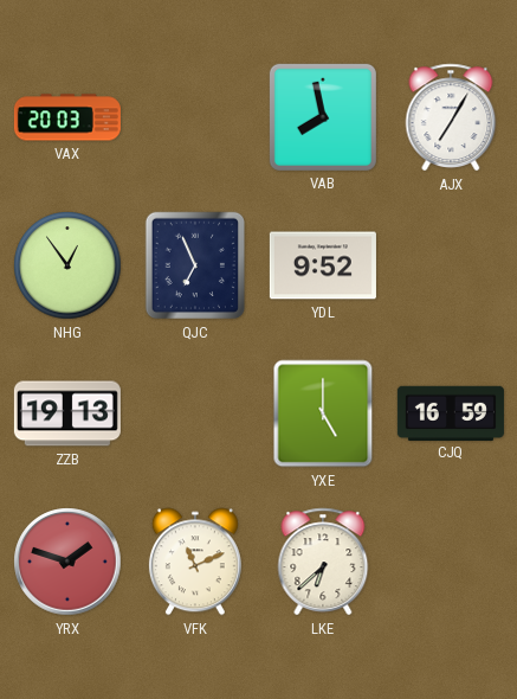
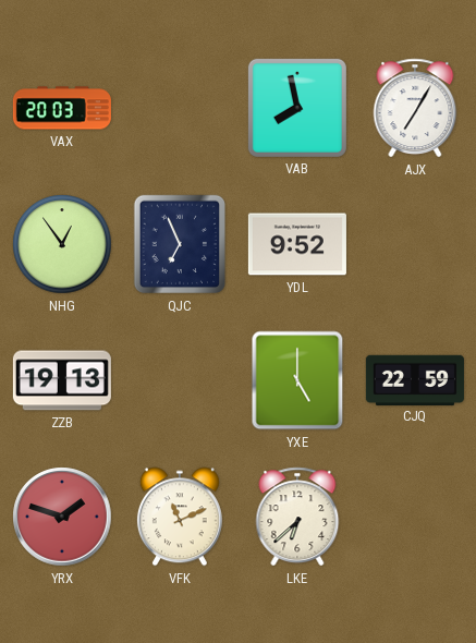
CJQ: 16:59 -> 22:59
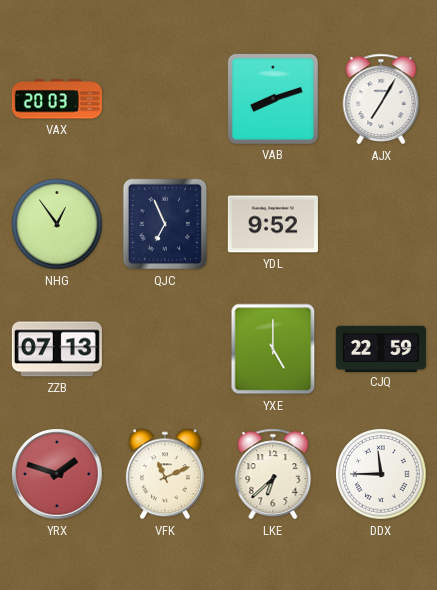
VAB: 7:58 -> 8:12
ZZB: 19:13 -> 07:13
DDX: none -> 11:45
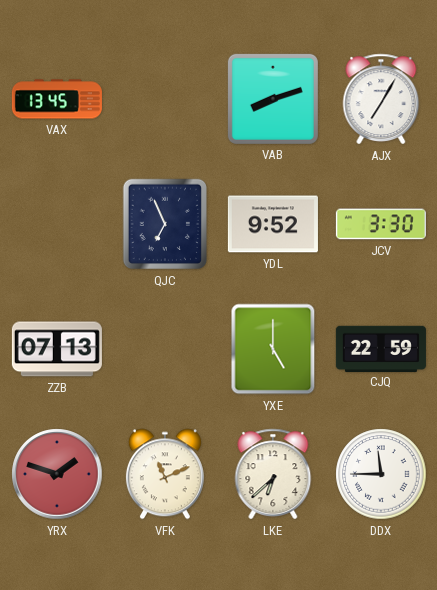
VAX: 20:03 -> 13:45
NHG: 12:54 -> none
JCV: none -> 3:30
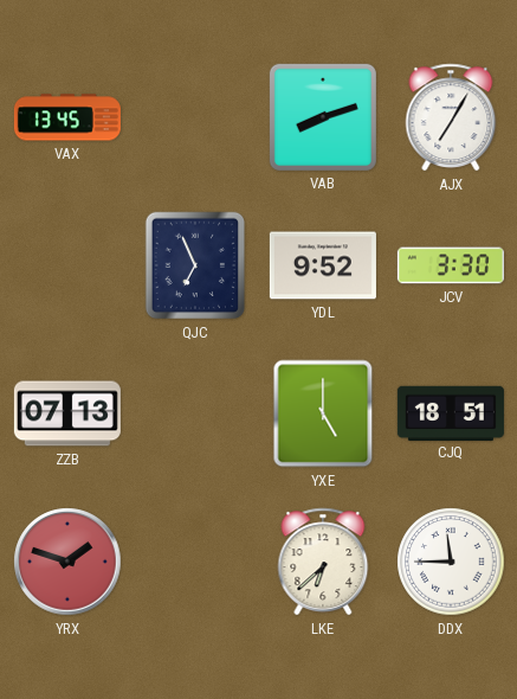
CJQ: 22:59 -> 18:51
VFK: 11:11 -> none
